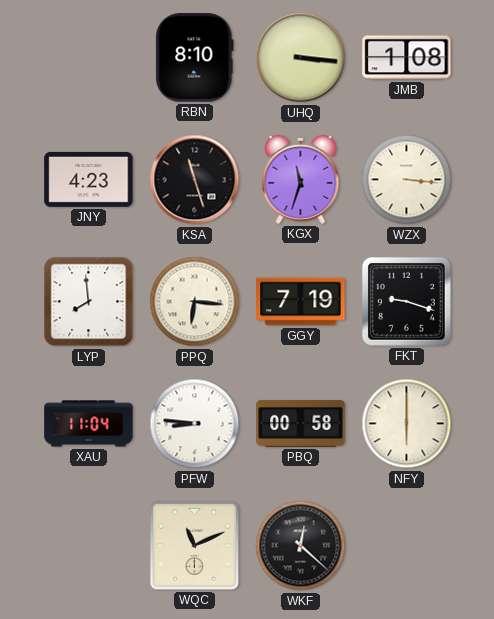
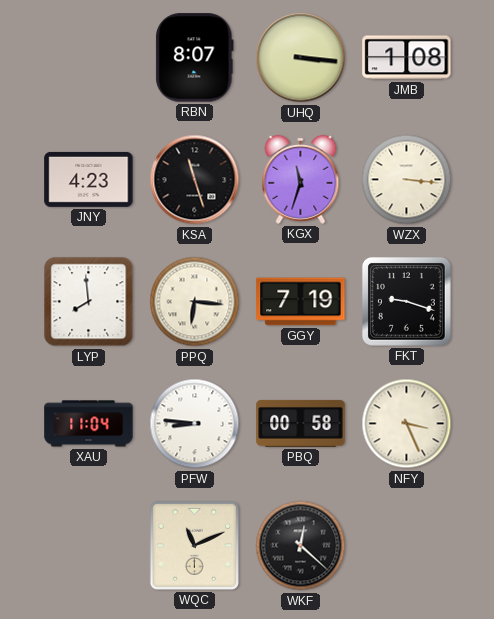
RBN: 8:10 -> 8:07
NFY: 6:00 -> 3:26
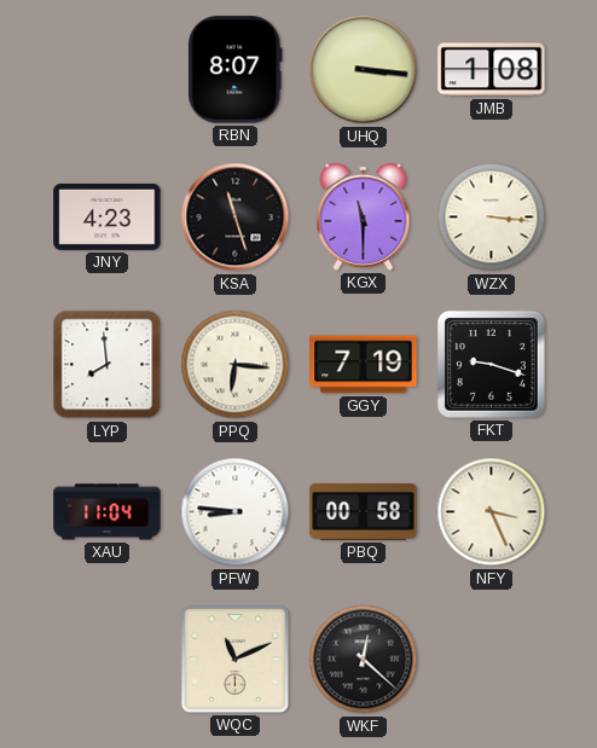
KGX: 11:33 -> 11:30
